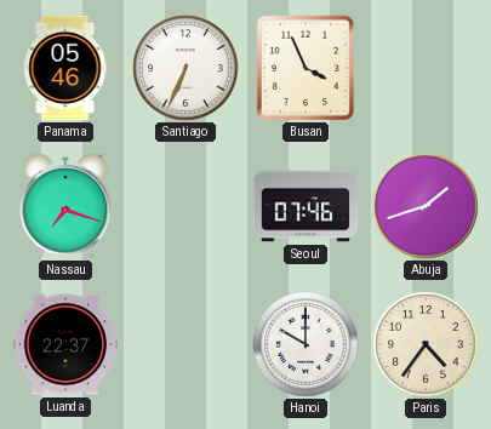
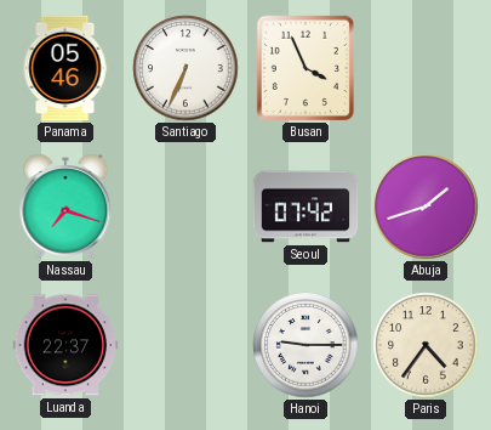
Seoul: 07:46 -> 07:42
Hanoi: 10:00 -> 9:15
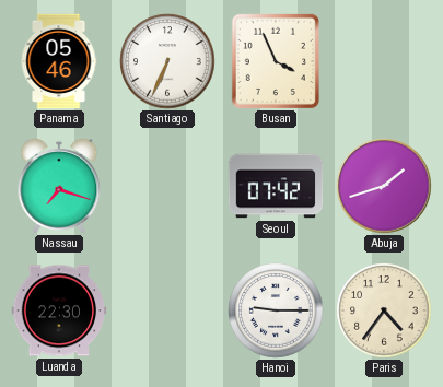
Luanda: 22:37 -> 22:30
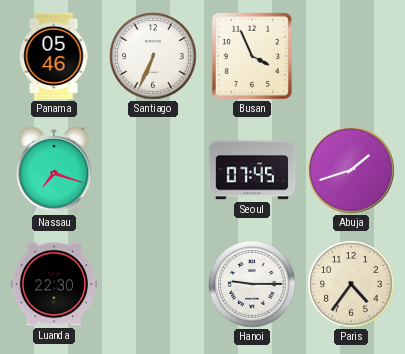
Seoul: 07:42 -> 07:45
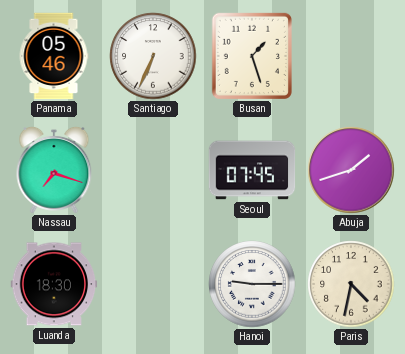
Busan: 3:56 -> 1:27
Luanda: 22:30 -> 18:30
Paris: 4:36 -> 4:32
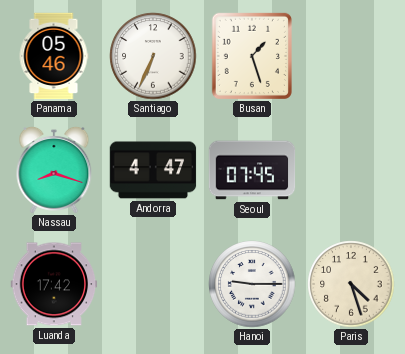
Nassau: 7:18 -> 8:18
Andorra: none -> 4:47
Abuja: 1:42 -> none
Luanda: 18:30 -> 17:42
Paris: 4:32 -> 4:27
